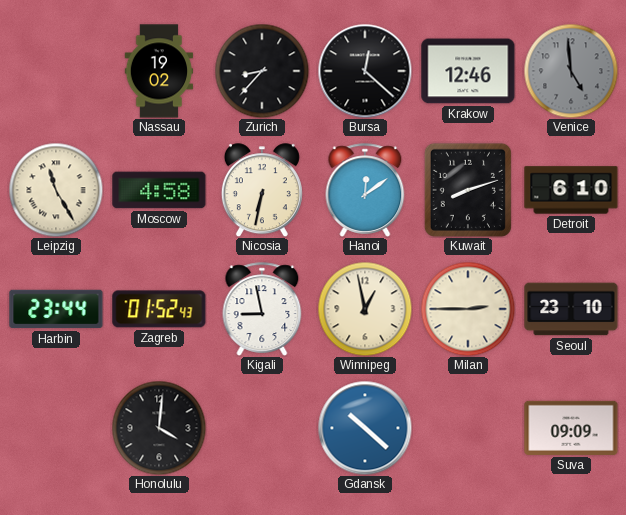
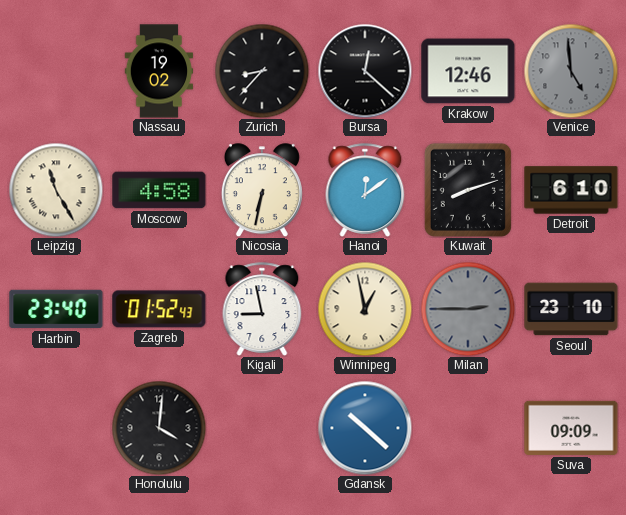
Harbin: 23:44 -> 23:40
Milan dial: cream -> grey
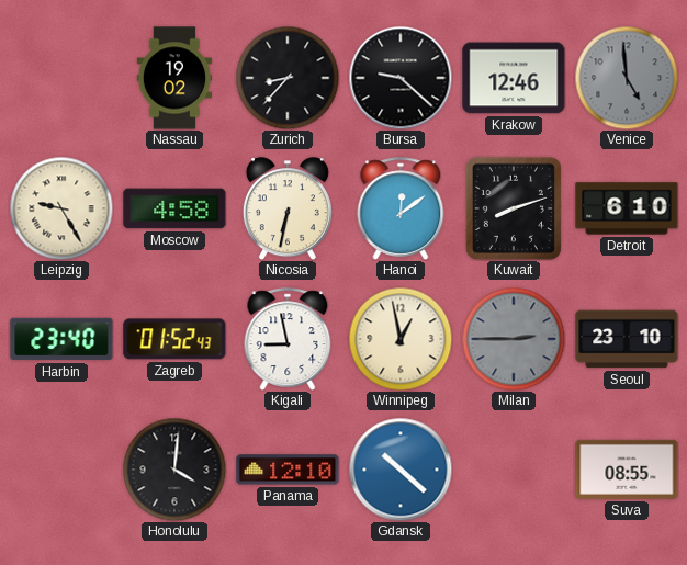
Bursa: 12:22 -> 9:22
Leipzig: 11:25 -> 9:25
Panama: none -> 12:10
Suva: 09:09 -> 08:55
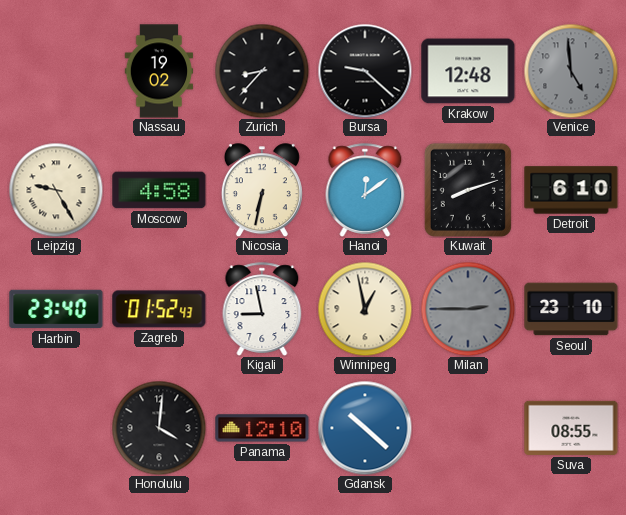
Krakow: 12:46 -> 12:48
